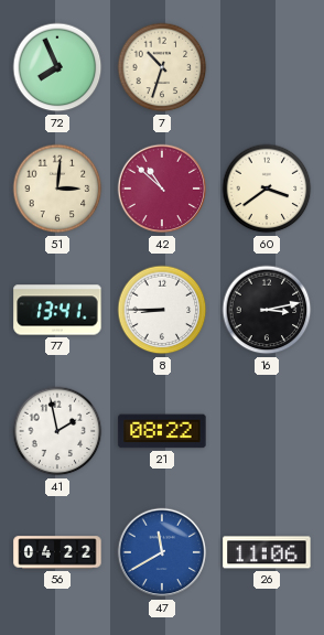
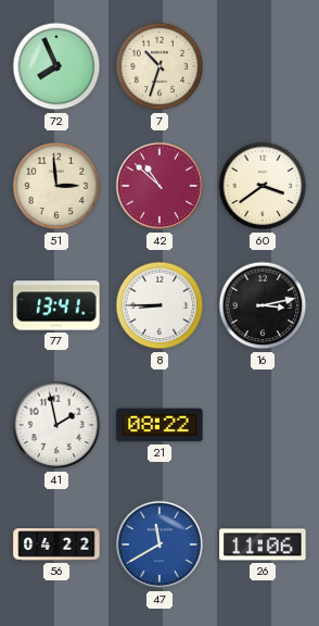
51: 3:01 -> 2:59
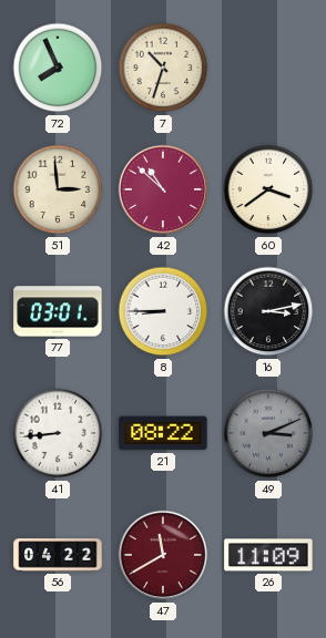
77: 13:41 -> 03:01
41: 1:58 -> 8:44
49: none -> 3:11
47 dial: blue -> burgundy
26: 11:06 -> 11:09
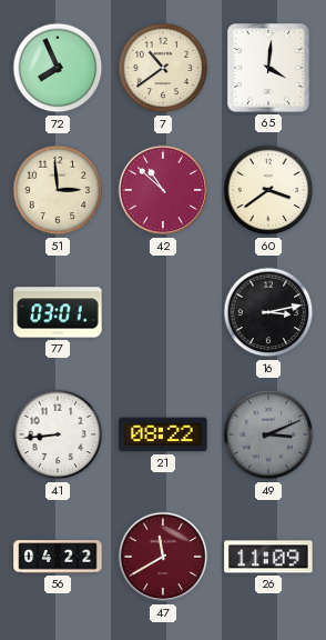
7: 10:33 -> 10:39
65: none -> 4:01
8: 8:45 -> none
